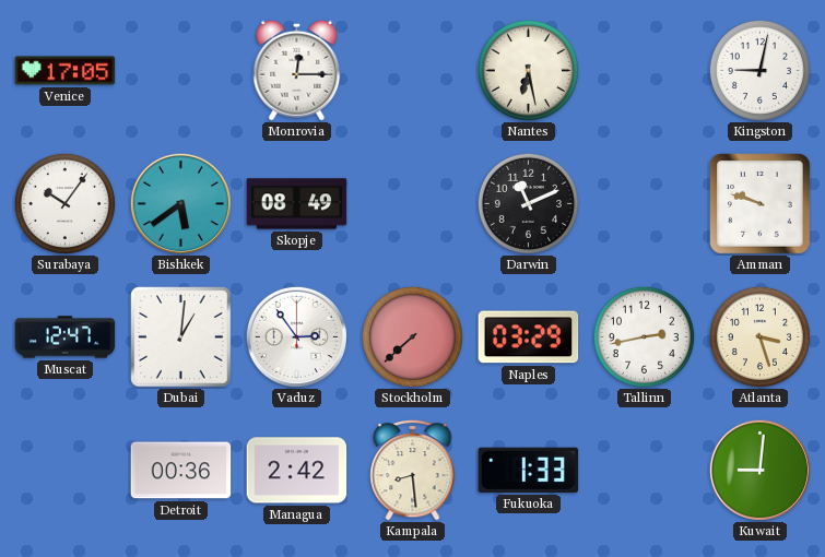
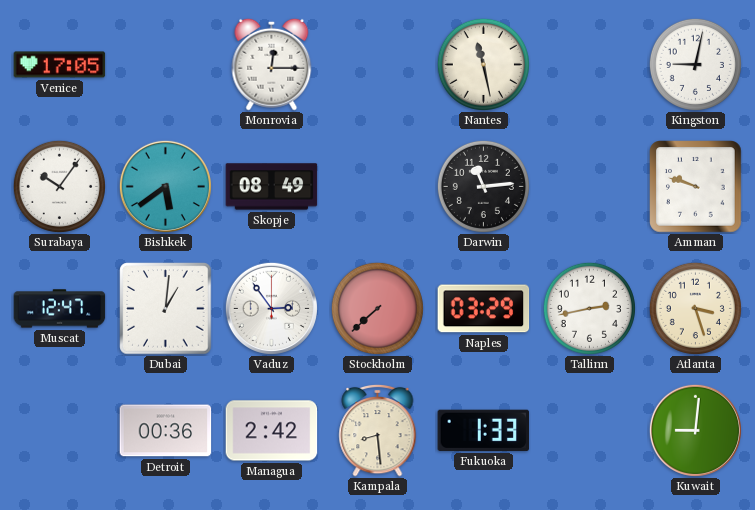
Nantes: 6:28 -> 11:28
Darwin: 11:11 -> 11:14
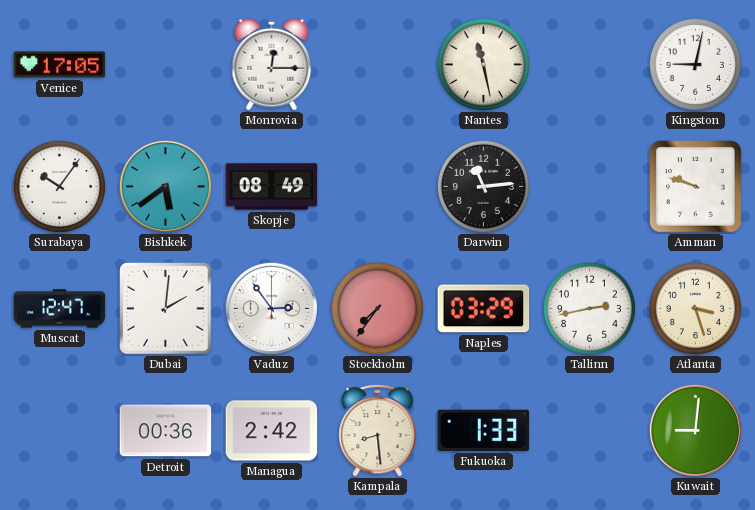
Dubai: 1:01 -> 2:01
Stockholm: 7:38 -> 7:36
